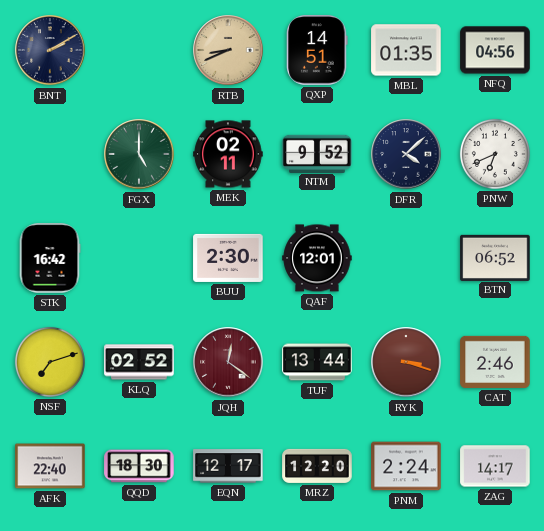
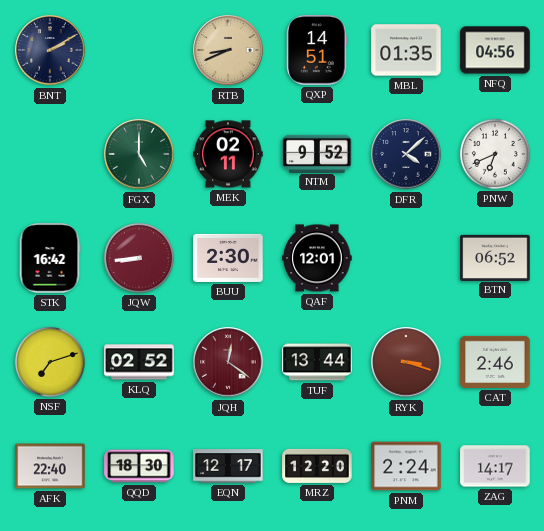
JQW: none -> 8:44
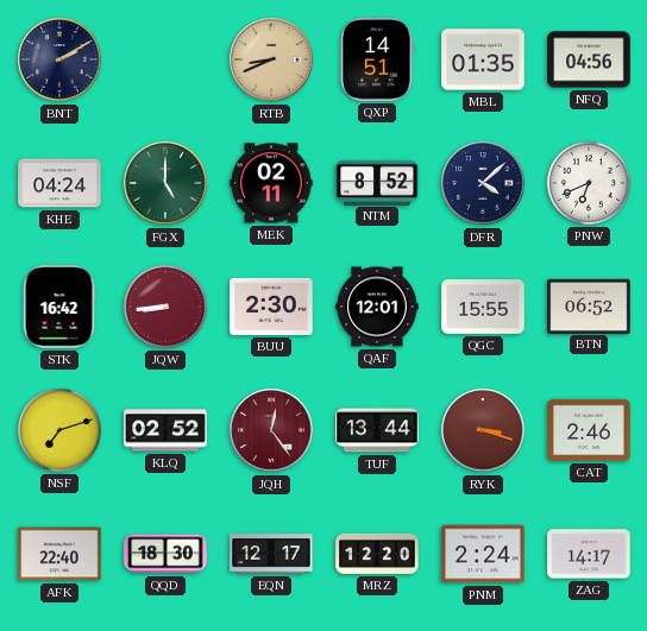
KHE: none -> 04:24
NTM: 9:52 -> 8:52
QGC: none -> 15:55
JQH: 12:21 -> 12:24
